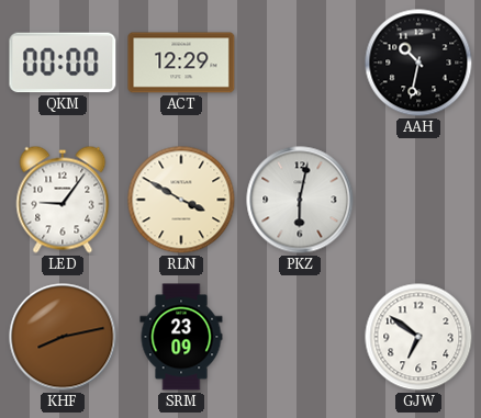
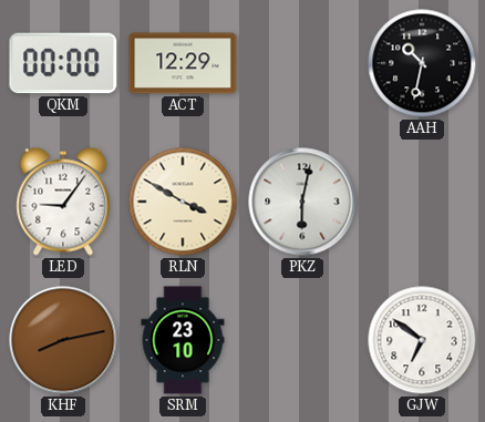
SRM: 23:09 -> 23:10
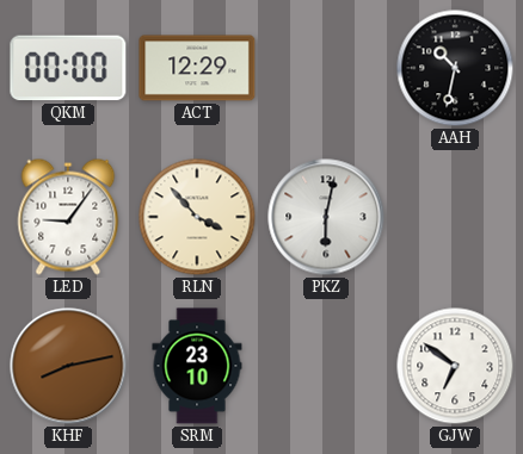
RLN: 3:50 -> 3:53
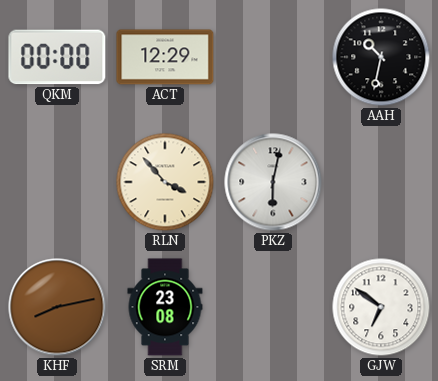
LED: 9:06 -> none
SRM: 23:10 -> 23:08
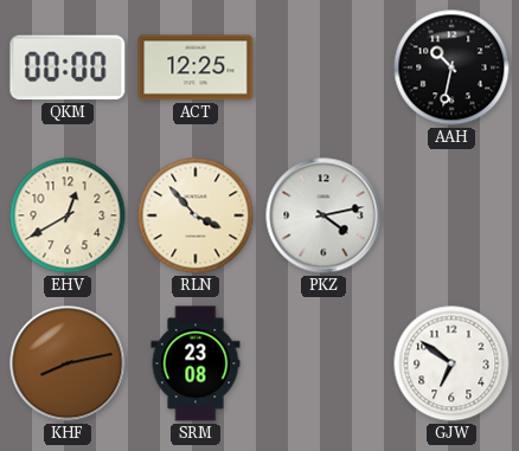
ACT: 12:29 -> 12:25
EHV: none -> 12:40
PKZ: 6:02 -> 4:13
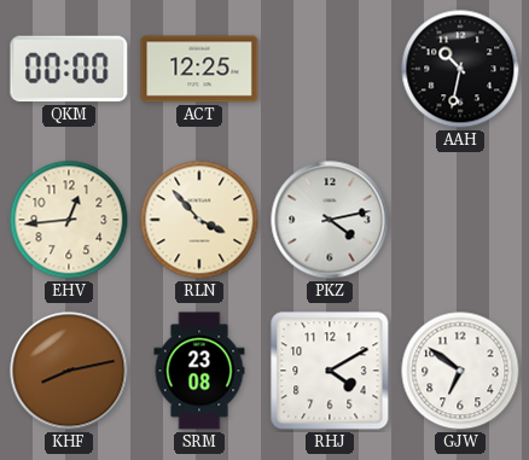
EHV: 12:40 -> 12:44
RHJ: none -> 4:10
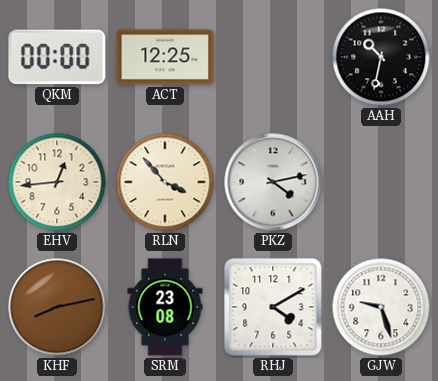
GJW: 6:51 -> 9:27
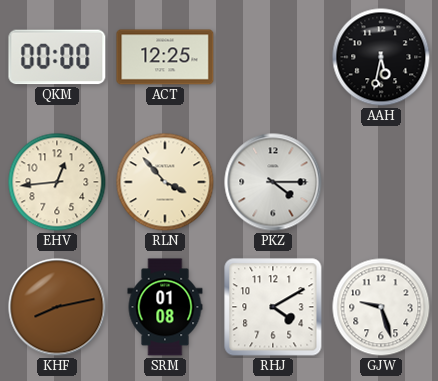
AAH: 10:32 -> 5:32
PKZ: 4:13 -> 4:15
SRM: 23:08 -> 01:08
